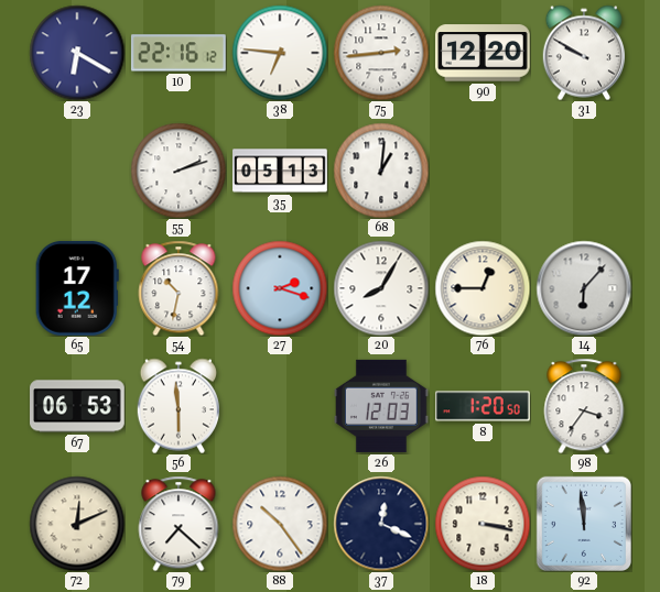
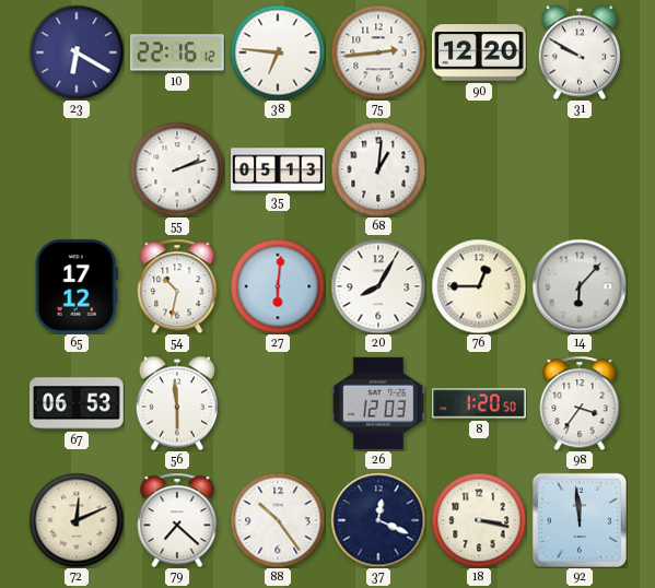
27: 2:18 -> 6:01
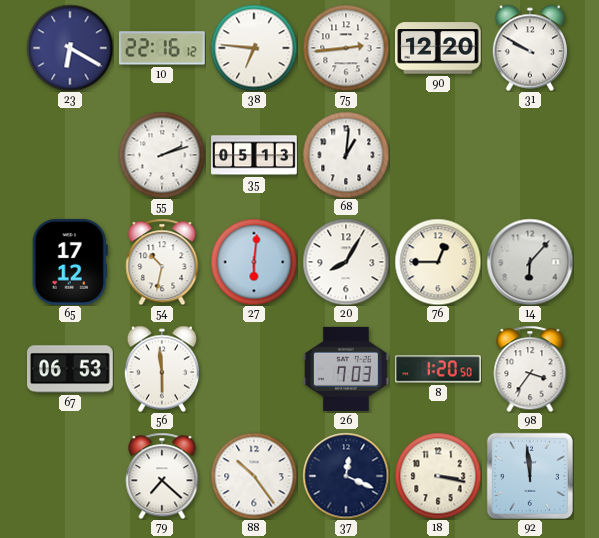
26: 12:03 -> 7:03
72: 12:11 -> none
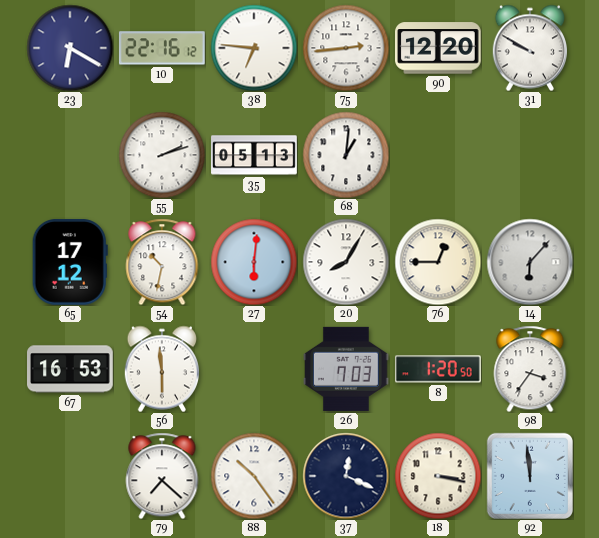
67: 06:53 -> 16:53
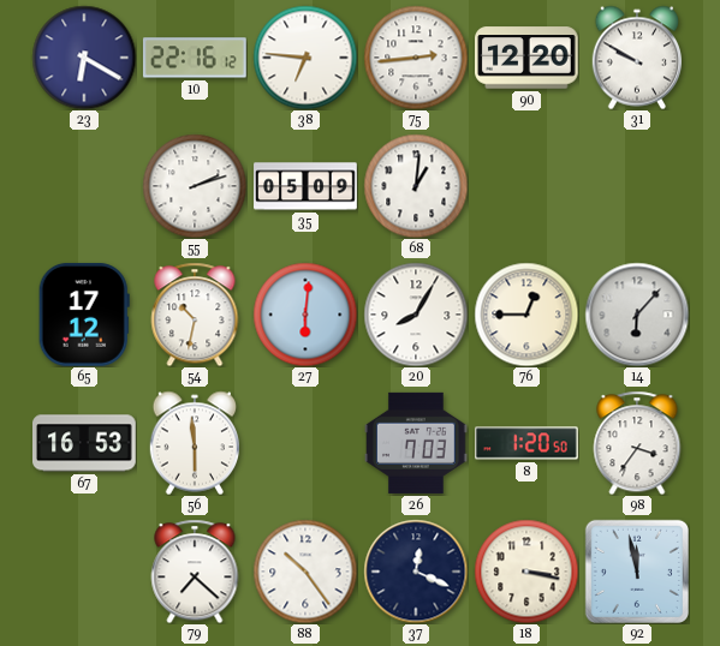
35: 05:13 -> 05:09
92: 11:59 -> 11:58
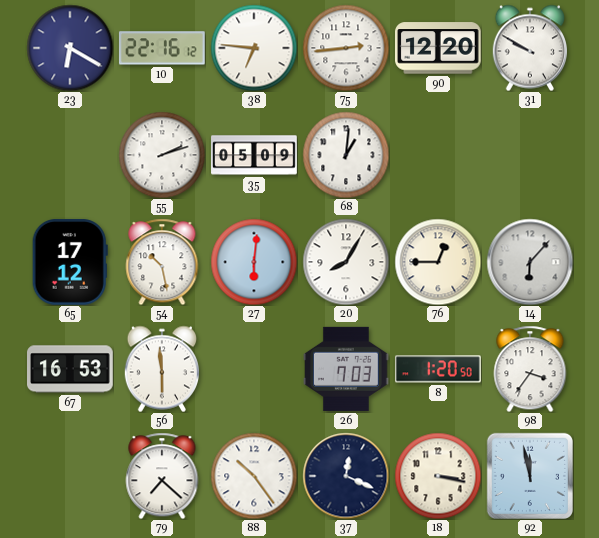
54: 10:32 -> 10:28
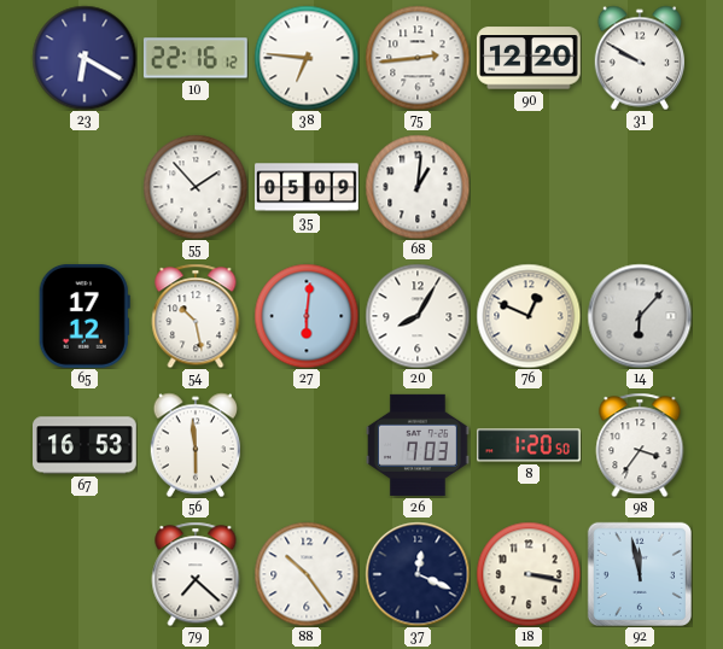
55: 2:12 -> 1:53
76: 12:45 -> 12:49
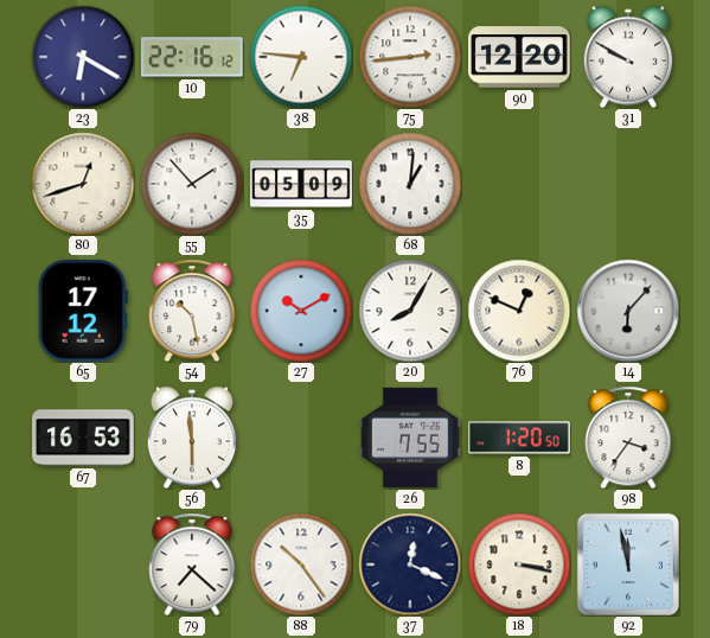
80: none -> 12:42
27: 6:01 -> 10:10
26: 7:03 -> 7:55
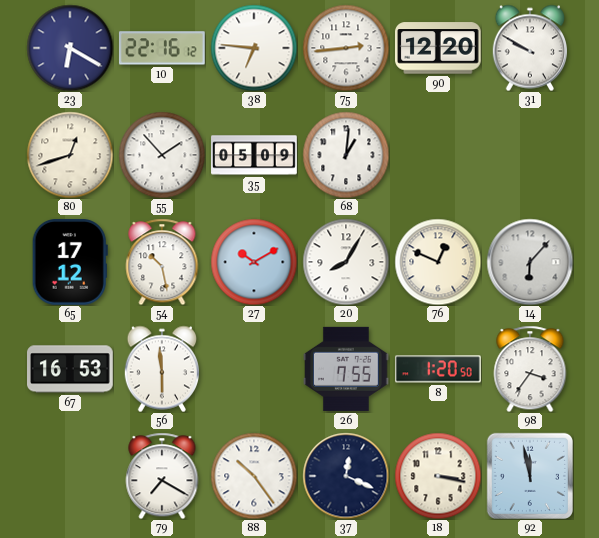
79: 7:22 -> 7:20
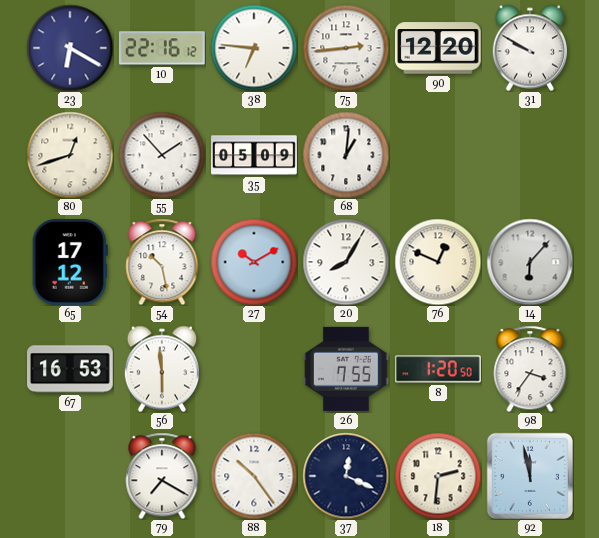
18: 3:17 -> 2:31
